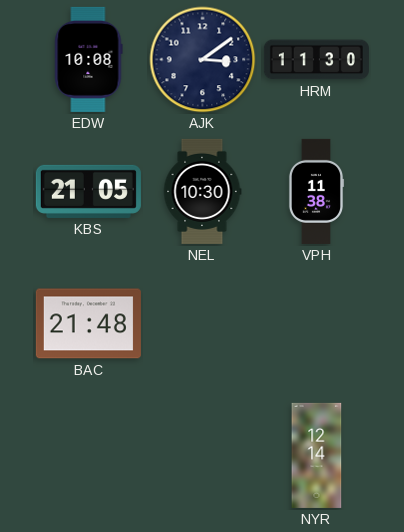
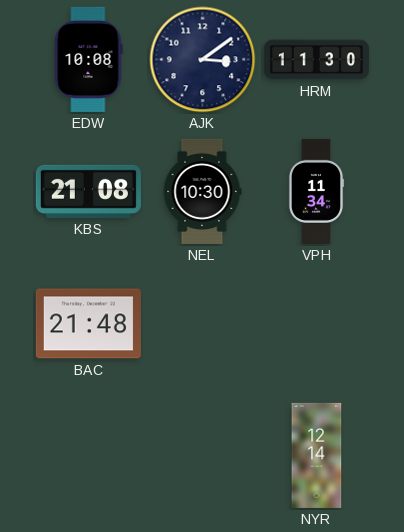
KBS: 21:05 -> 21:08
VPH: 11:38 -> 11:34
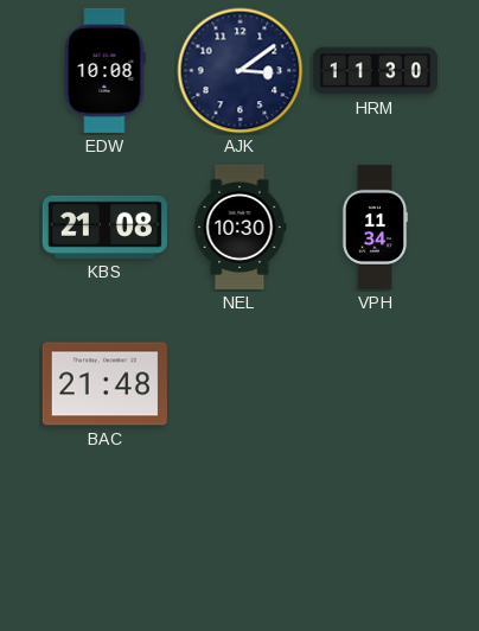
NYR: 12:14 -> none
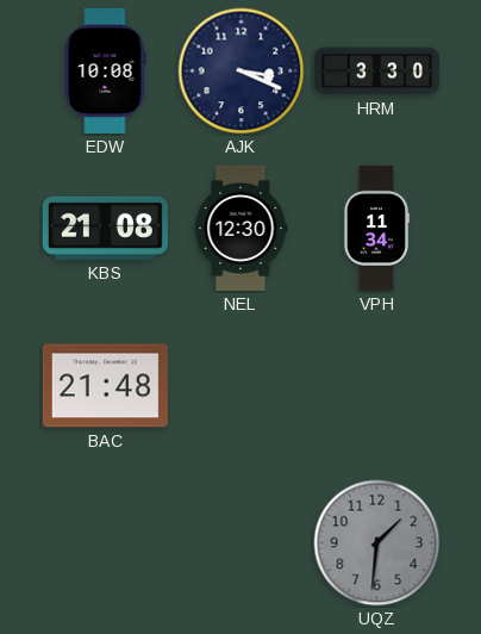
AJK: 3:09 -> 3:19
HRM: 11:30 -> 3:30
NEL: 10:30 -> 12:30
UQZ: none -> 1:31
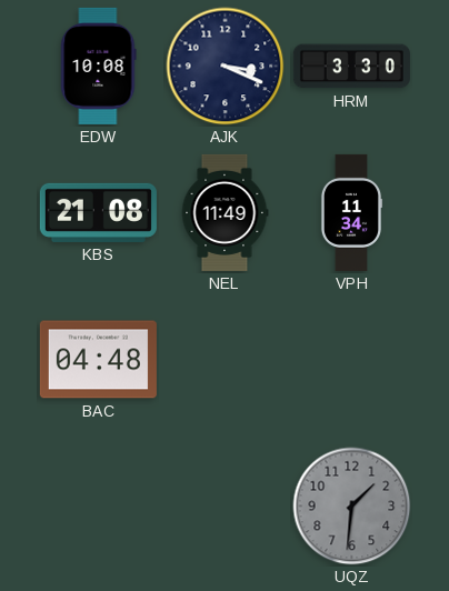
NEL: 12:30 -> 11:49
BAC: 21:48 -> 04:48
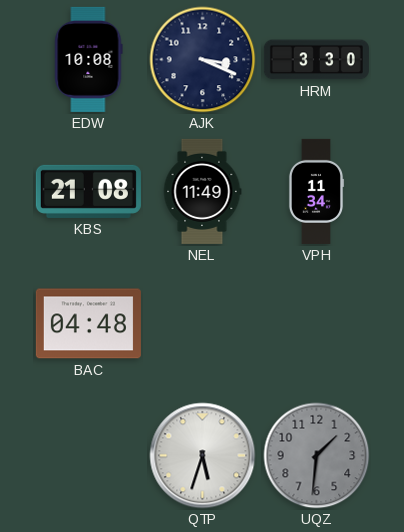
QTP: none -> 5:33
